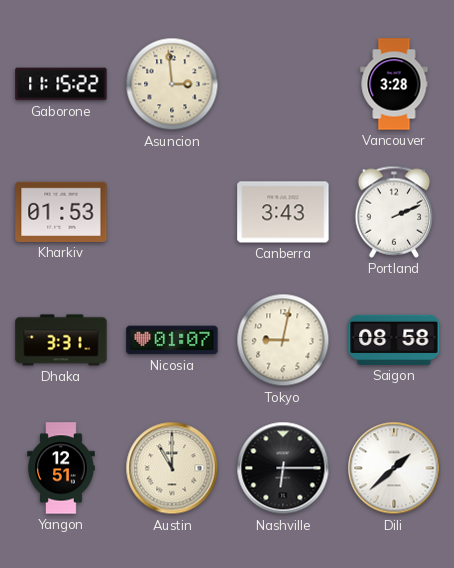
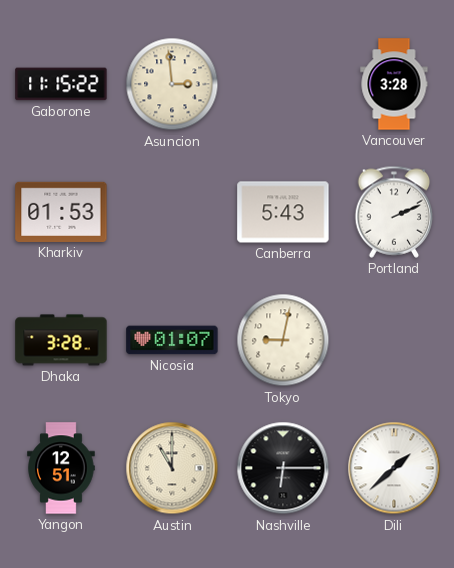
Canberra: 3:43 -> 5:43
Dhaka: 3:31 -> 3:28
Saigon: 08:58 -> none
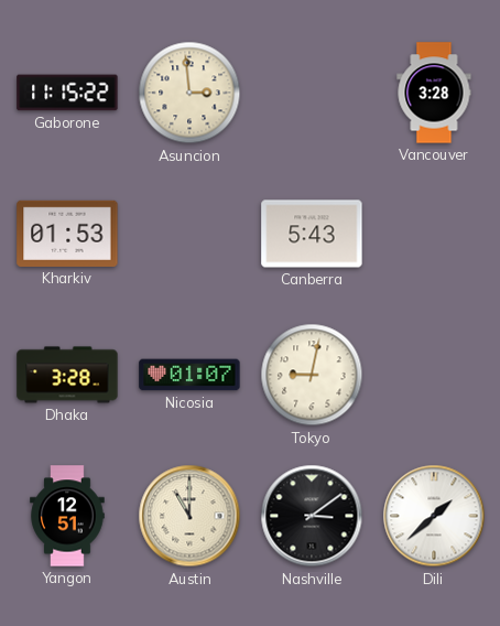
Portland: 2:11 -> none
Nashville: 6:15 -> 3:09
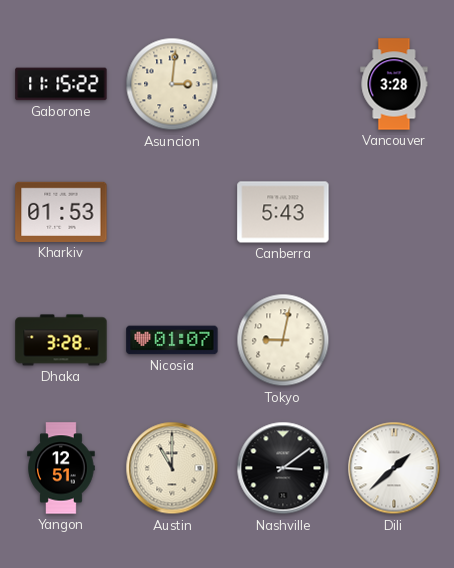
Asuncion: 2:59 -> 3:01
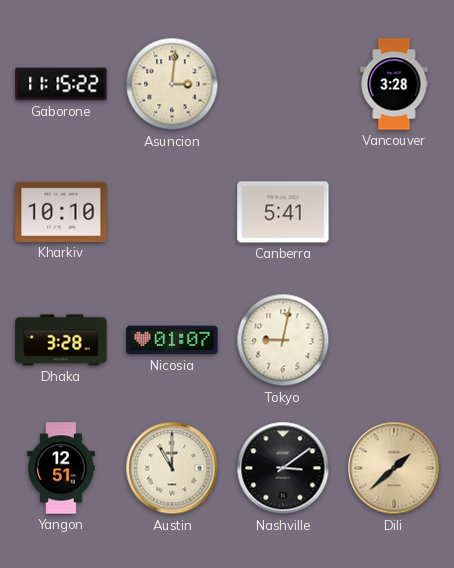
Kharkiv: 01:53 -> 10:10
Canberra: 5:43 -> 5:41
Dili dial: white -> champagne
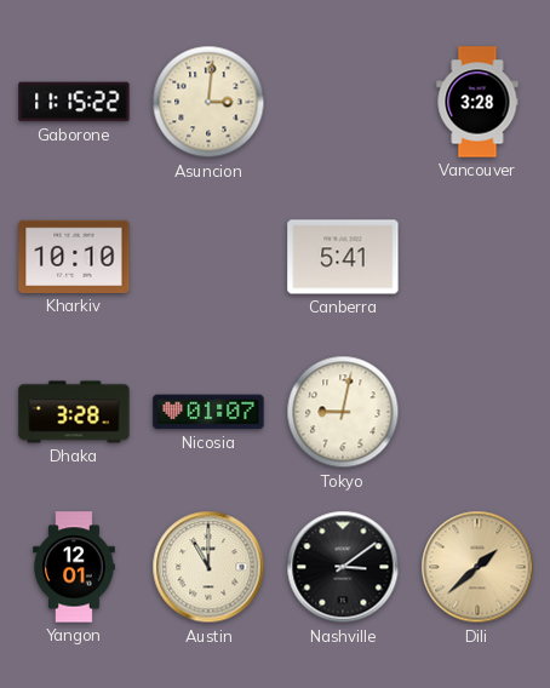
Yangon: 12:51 -> 12:01
